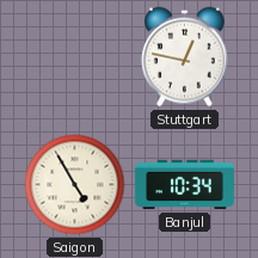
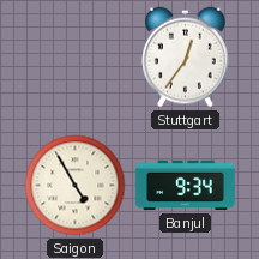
Stuttgart: 12:47 -> 12:36
Banjul: 10:34 -> 9:34
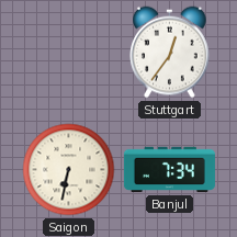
Saigon: 4:55 -> 6:32
Banjul: 9:34 -> 7:34
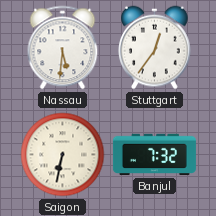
Nassau: none -> 5:31
Banjul: 7:34 -> 7:32
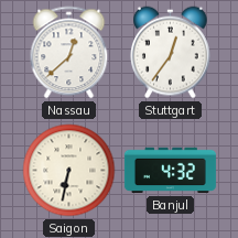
Nassau: 5:31 -> 12:38
Banjul: 7:32 -> 4:32
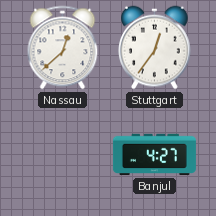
Saigon: 6:32 -> none
Banjul: 4:32 -> 4:27
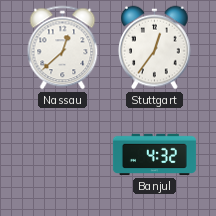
Banjul: 4:27 -> 4:32
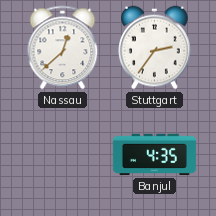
Stuttgart: 12:36 -> 2:36
Banjul: 4:32 -> 4:35
